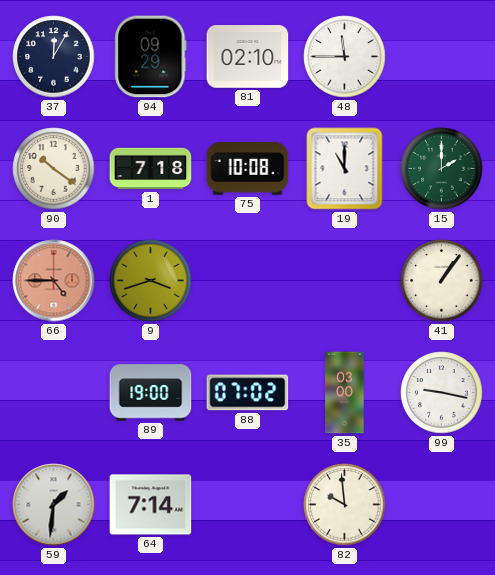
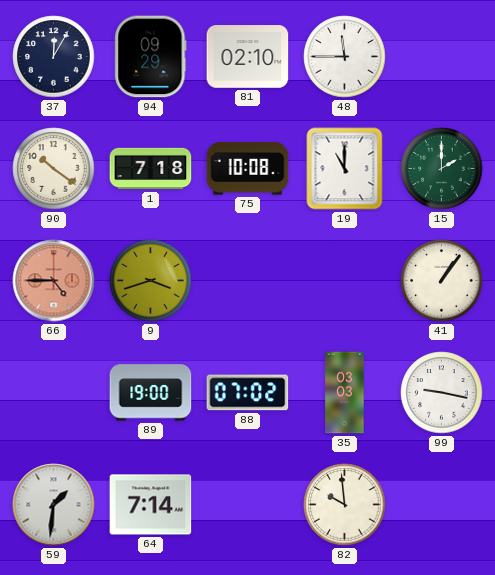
35: 03:00 -> 03:03
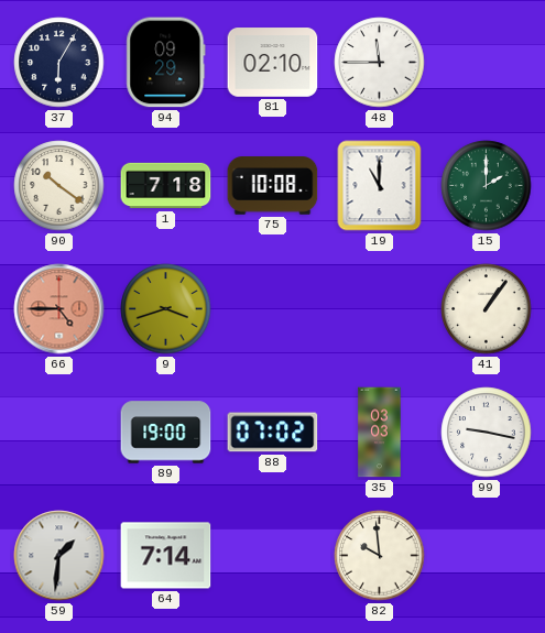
37: 12:05 -> 6:05
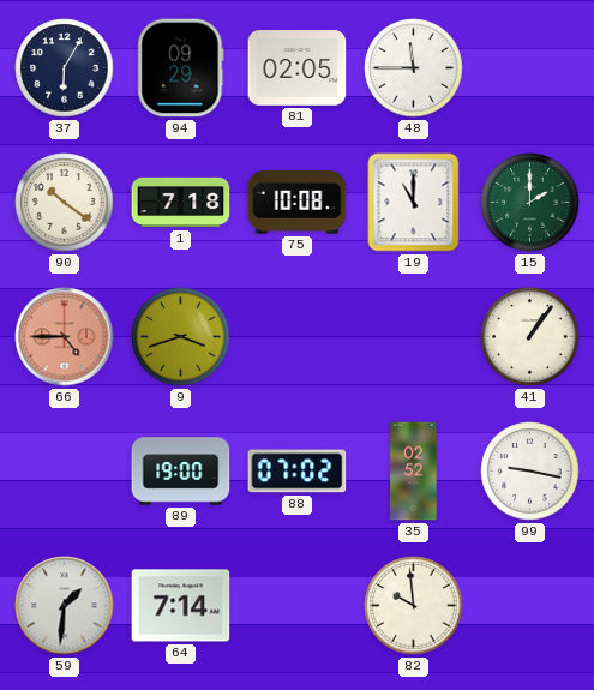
81: 02:10 -> 02:05
35: 03:03 -> 02:52
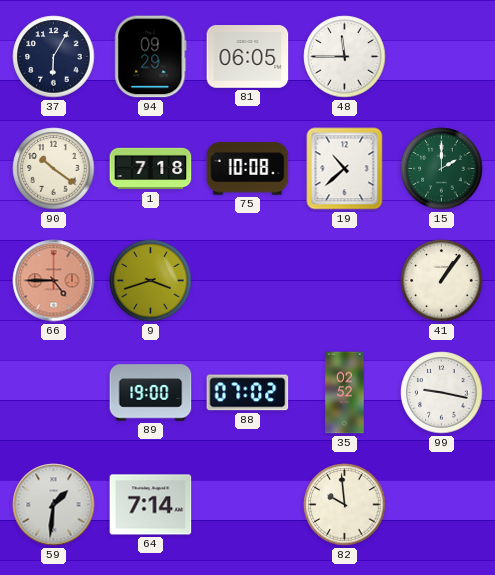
81: 02:05 -> 06:05
19: 11:00 -> 10:38
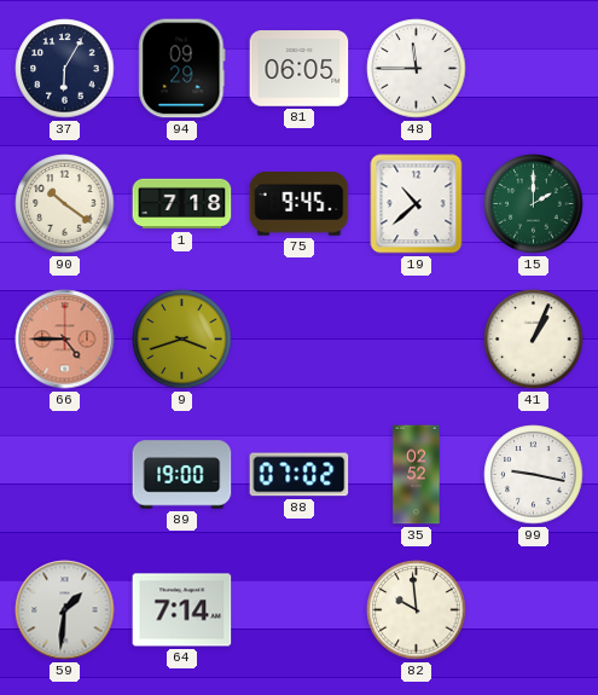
75: 10:08 -> 9:45
41: 1:06 -> 1:04
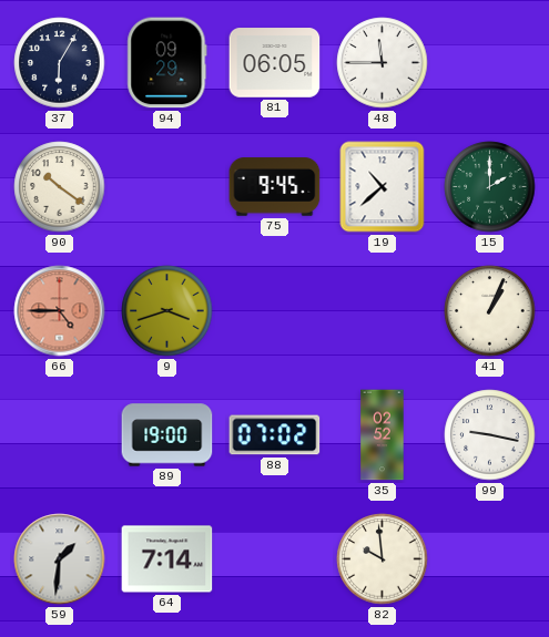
1: 7:18 -> none
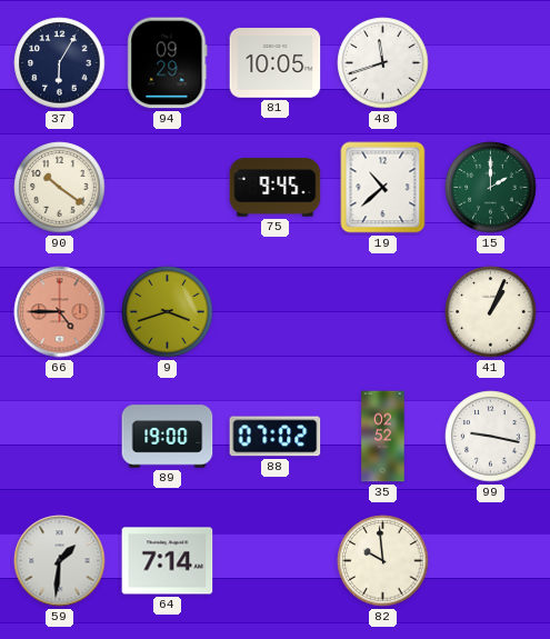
81: 06:05 -> 10:05
48: 11:45 -> 11:42
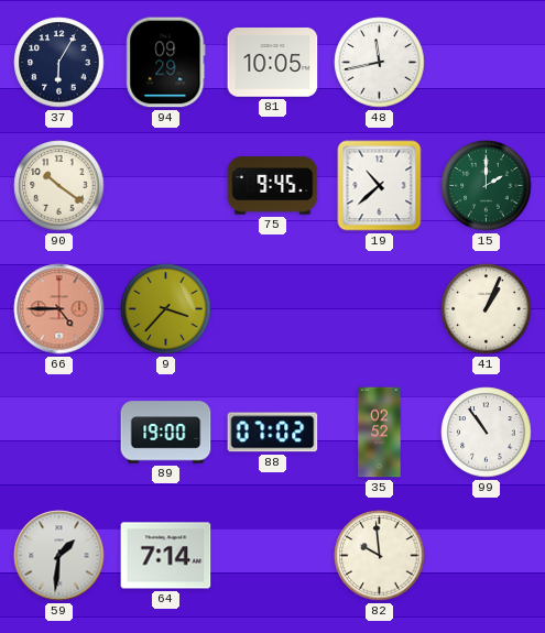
48: 11:42 -> 11:43
9: 3:42 -> 3:37
99: 9:17 -> 10:54
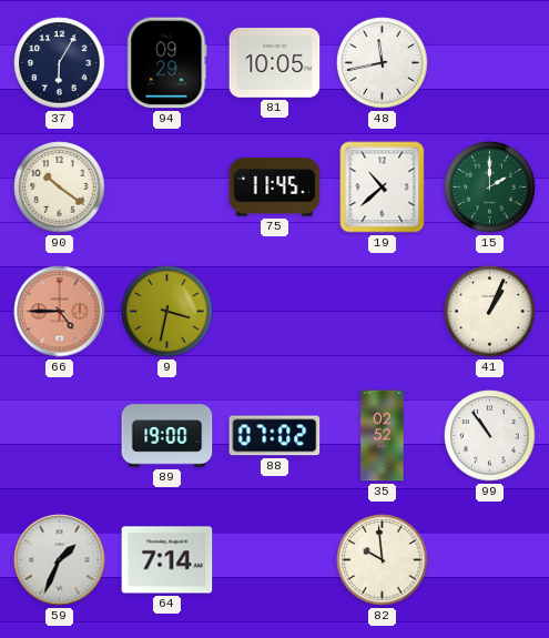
75: 9:45 -> 11:45
9: 3:37 -> 3:32
59: 1:31 -> 1:34
